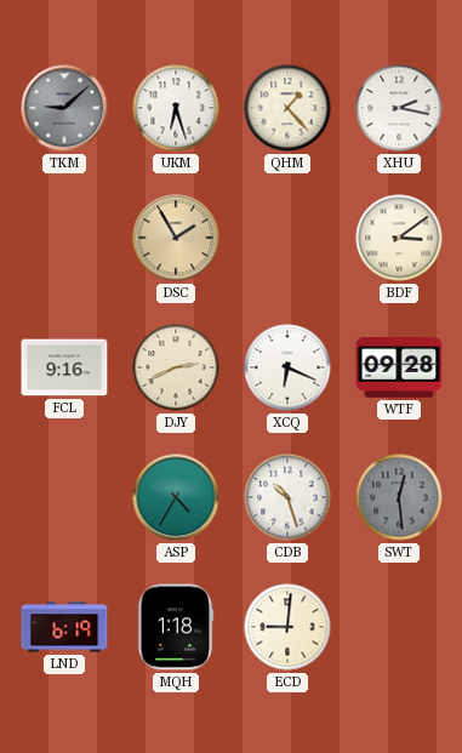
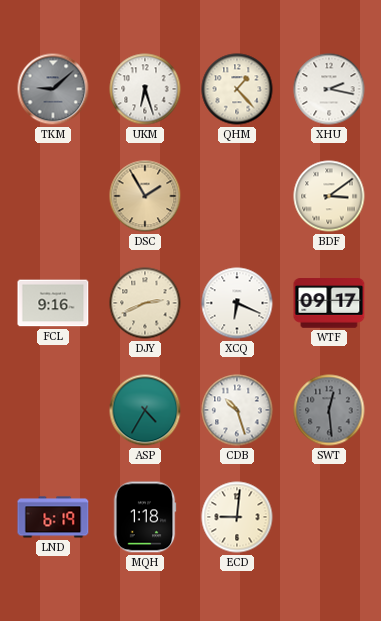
WTF: 09:28 -> 09:17
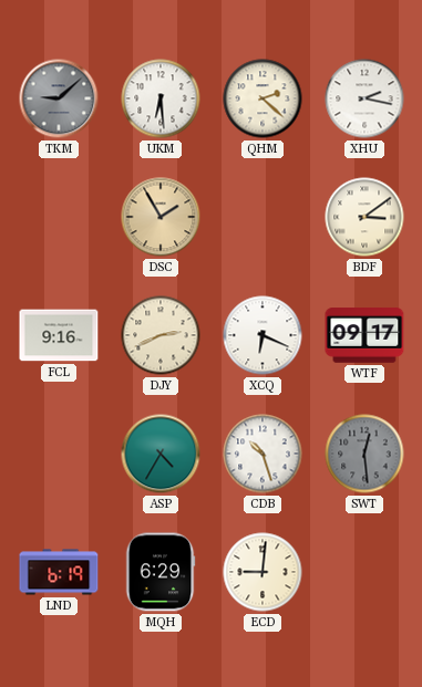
UKM: 6:27 -> 6:29
QHM: 1:23 -> 2:22
MQH: 1:18 -> 6:29
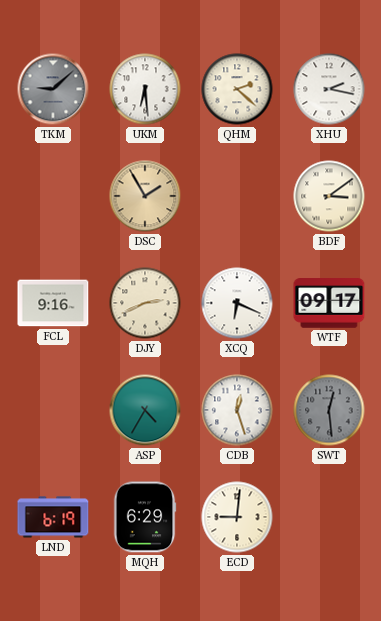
CDB: 10:27 -> 12:27
